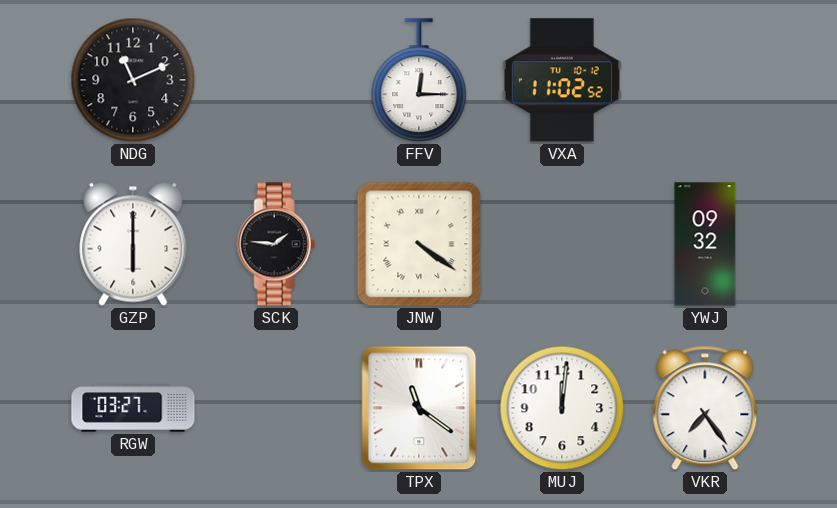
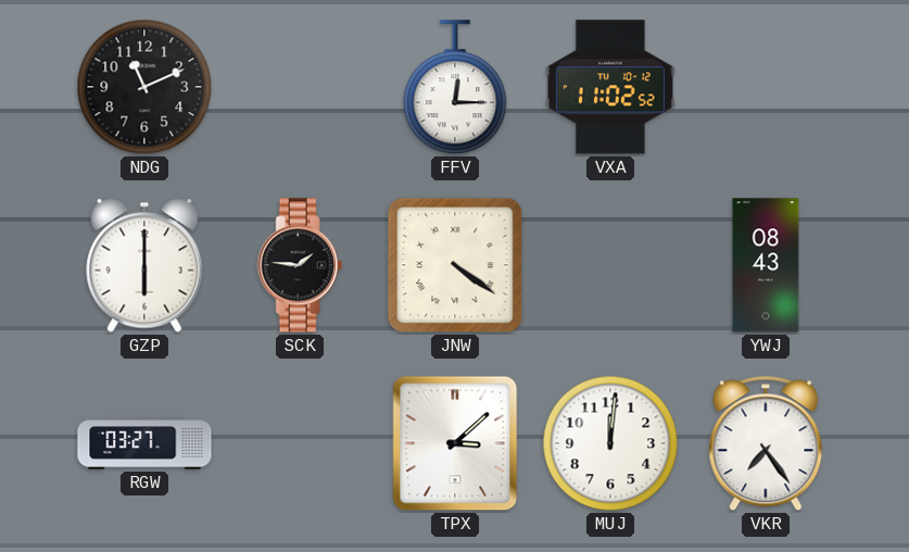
YWJ: 09:32 -> 08:43
TPX: 11:21 -> 3:08
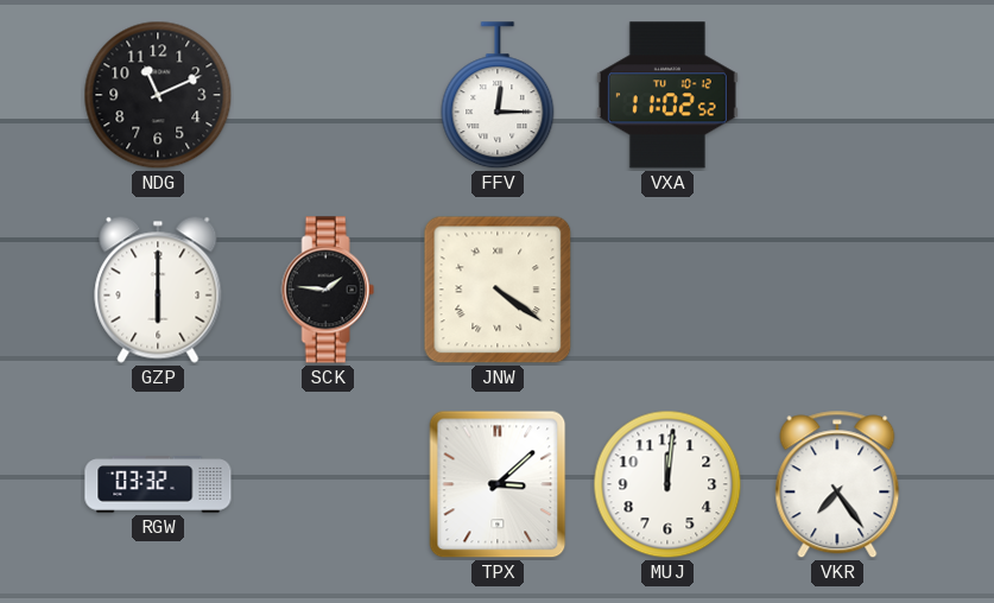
YWJ: 08:43 -> none
RGW: 03:27 -> 03:32
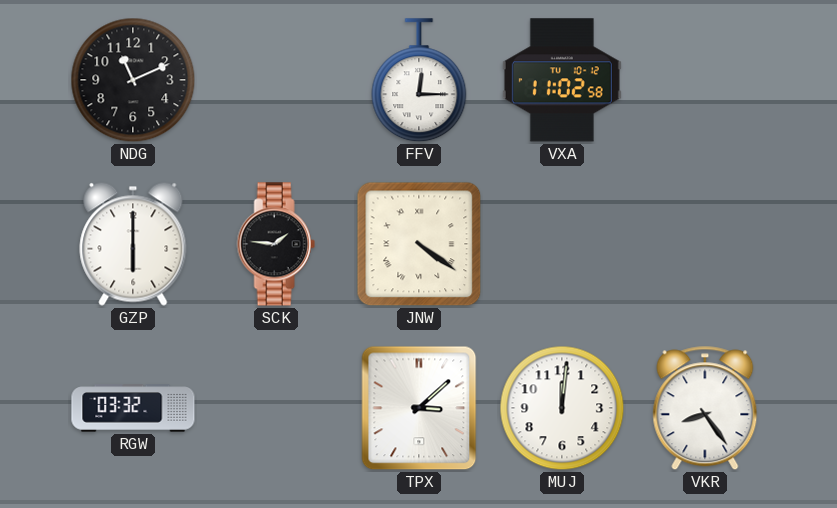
VXA: 11:02:52 -> 11:02:58
VKR: 7:24 -> 8:24
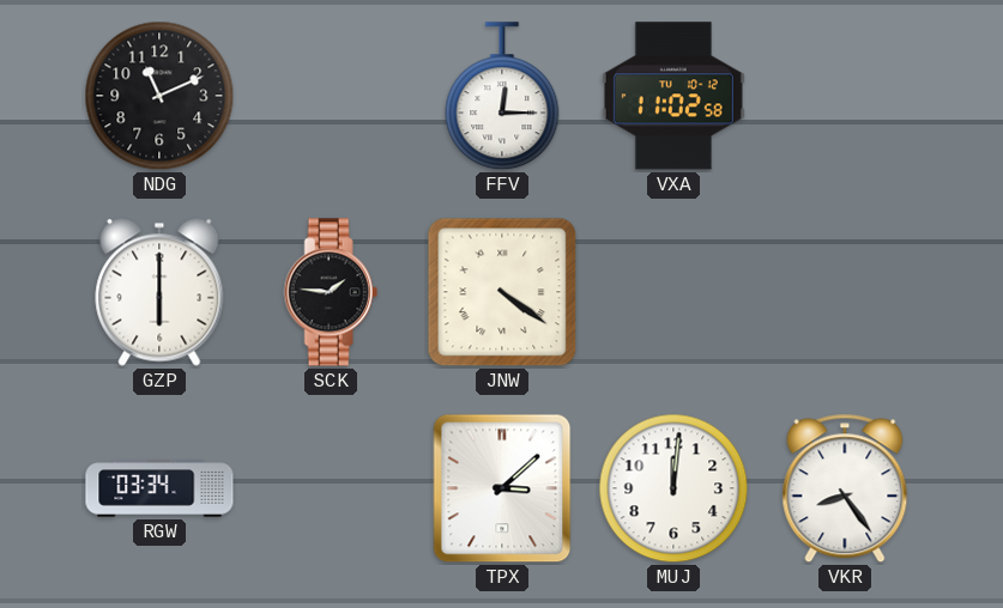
RGW: 03:32 -> 03:34
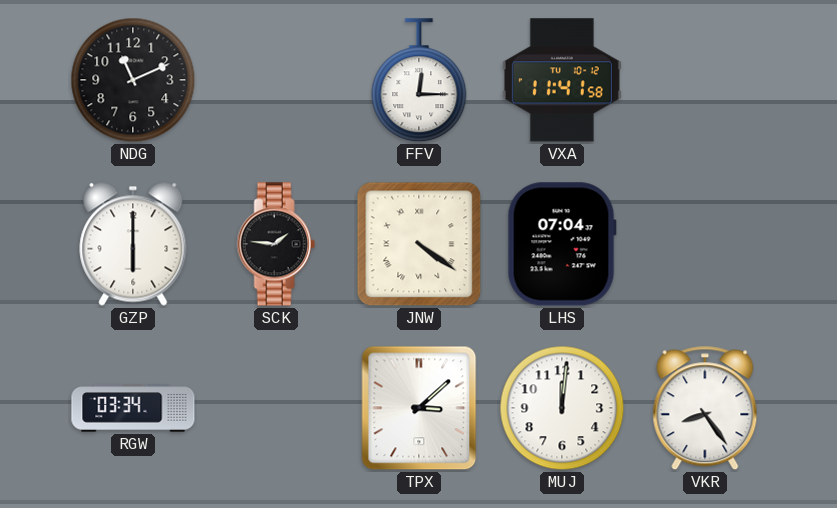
VXA: 11:02 -> 11:41
LHS: none -> 07:04
